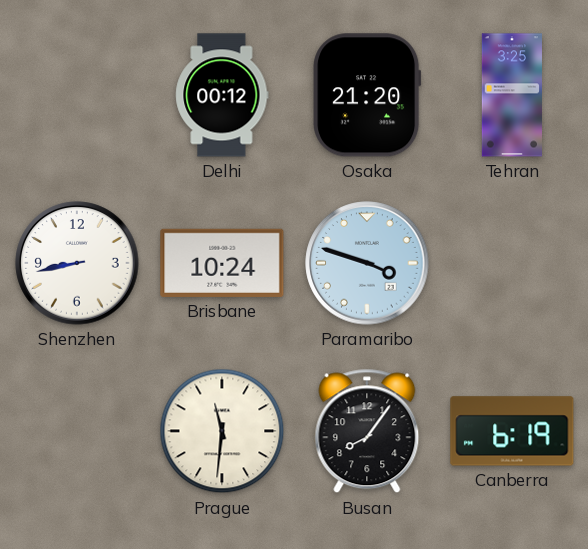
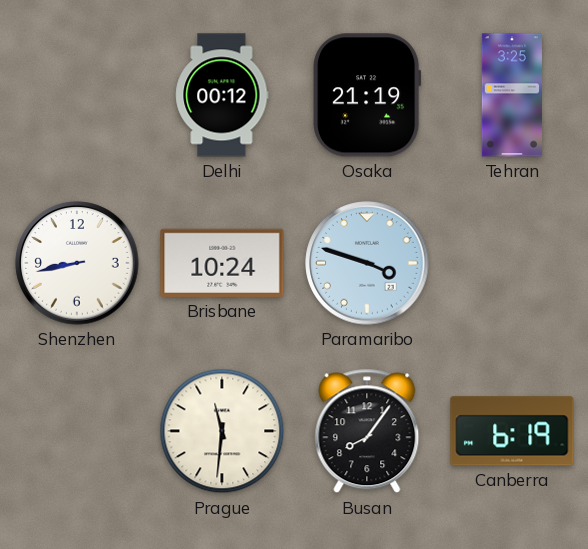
Osaka: 21:20 -> 21:19
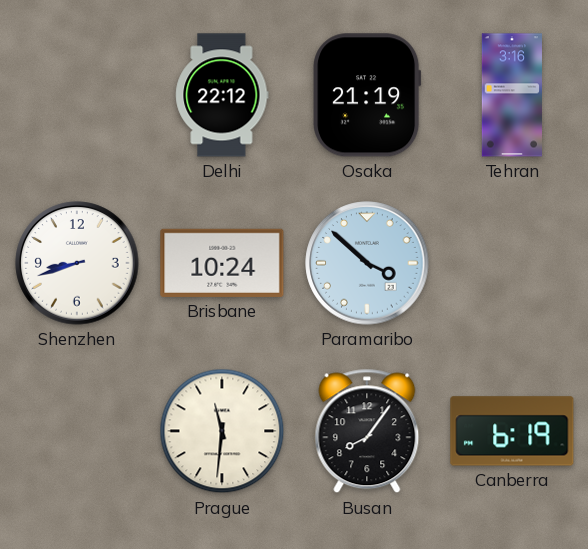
Delhi: 00:12 -> 22:12
Tehran: 3:25 -> 3:16
Shenzhen: 8:43 -> 8:42
Paramaribo: 3:48 -> 3:52
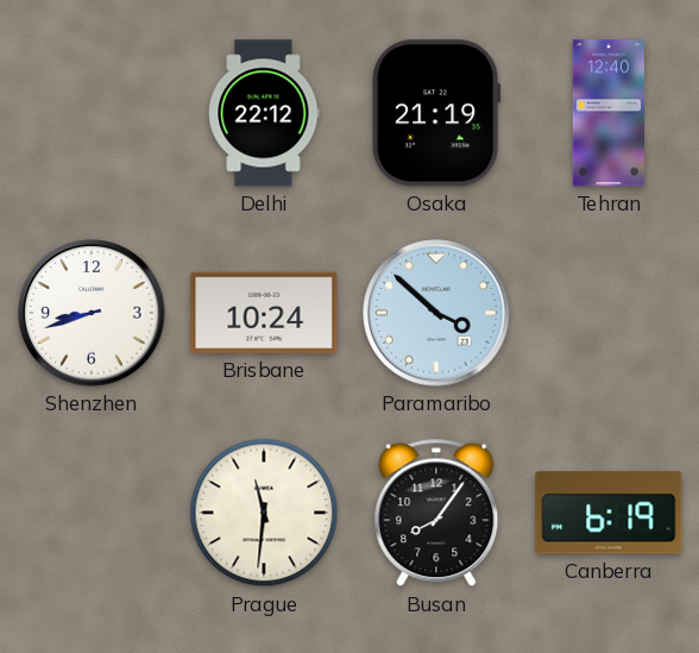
Tehran: 3:16 -> 12:40
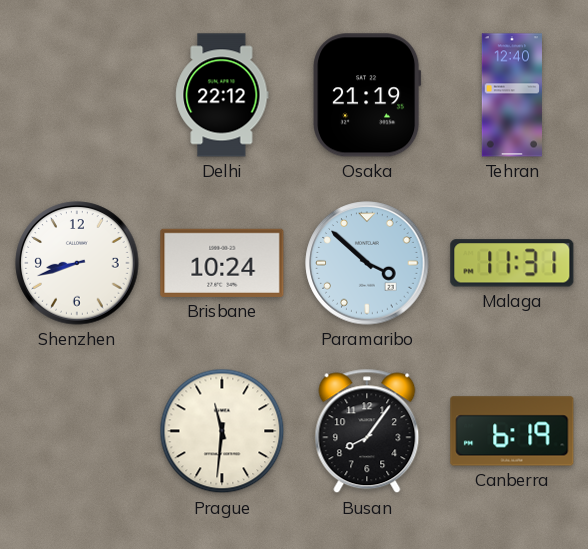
Malaga: none -> 11:31
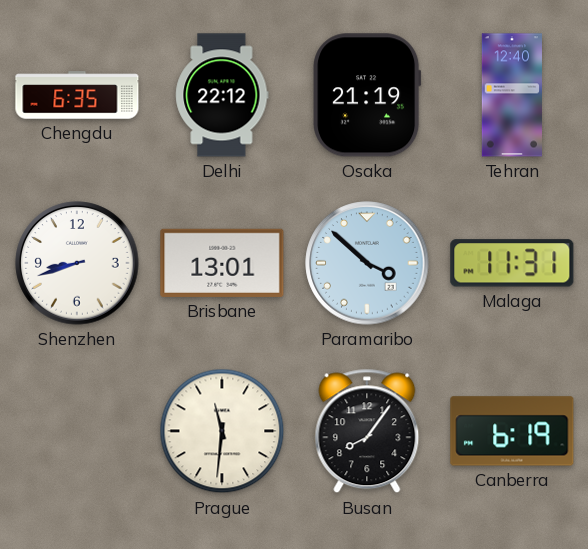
Chengdu: none -> 6:35
Brisbane: 10:24 -> 13:01
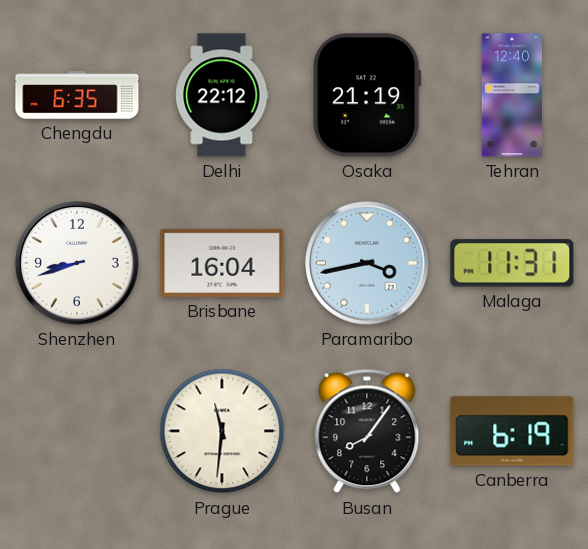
Brisbane: 13:01 -> 16:04
Paramaribo: 3:52 -> 3:43
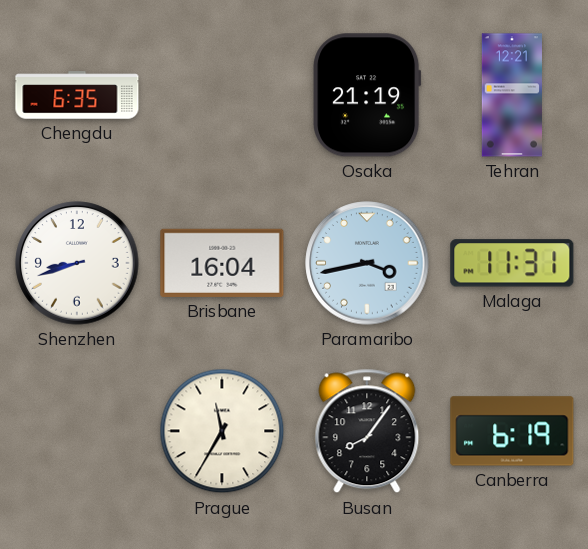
Delhi: 22:12 -> none
Tehran: 12:40 -> 12:21
Prague: 11:31 -> 11:35
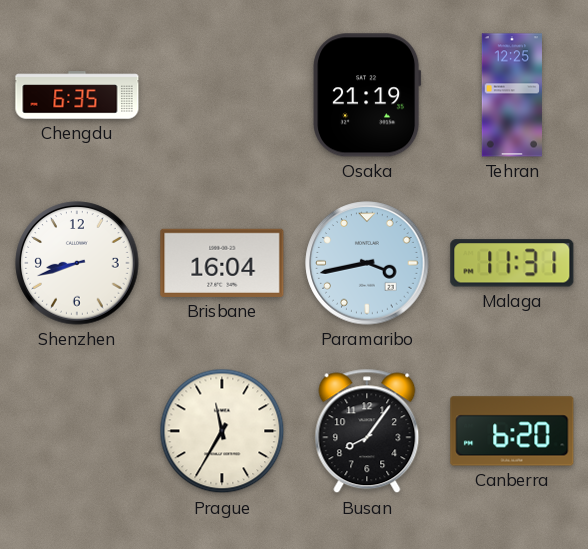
Tehran: 12:21 -> 12:25
Canberra: 6:19 -> 6:20
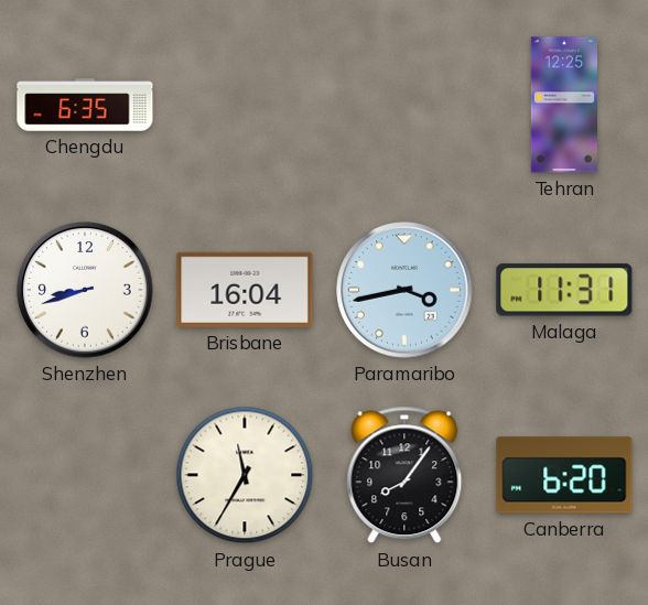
Osaka: 21:19 -> none
